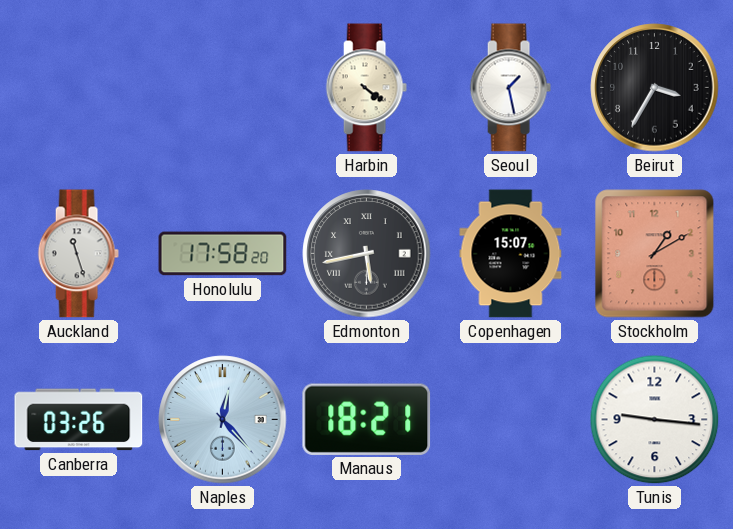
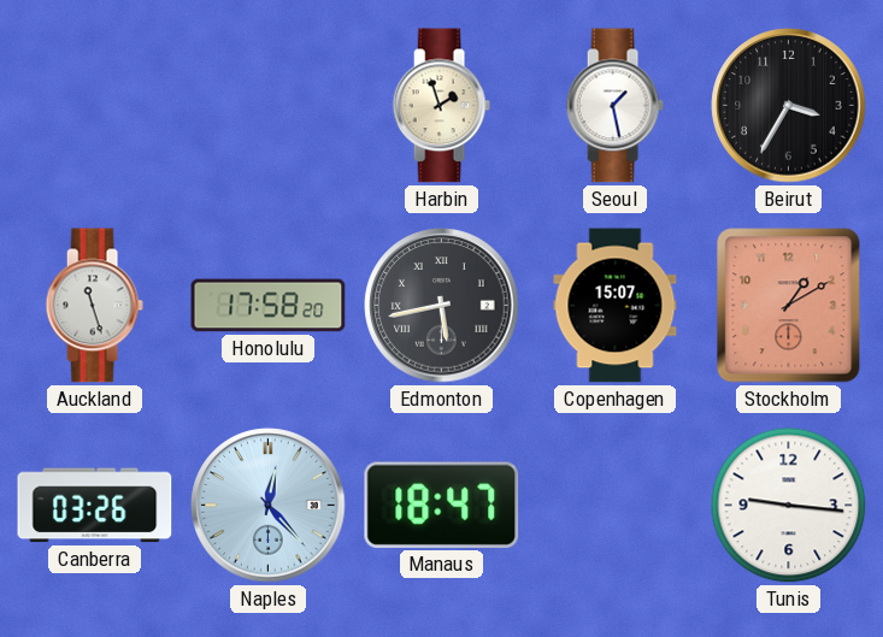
Harbin: 4:21 -> 1:57
Manaus: 18:21 -> 18:47
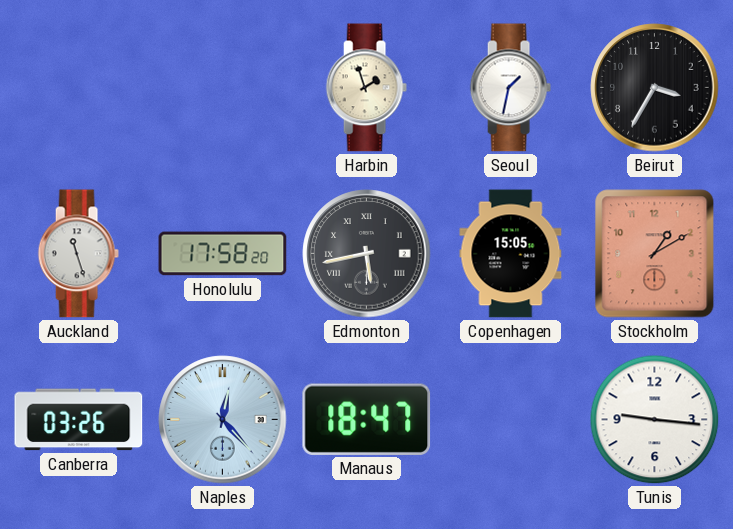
Seoul: 1:28 -> 1:32
Copenhagen: 15:07 -> 15:05
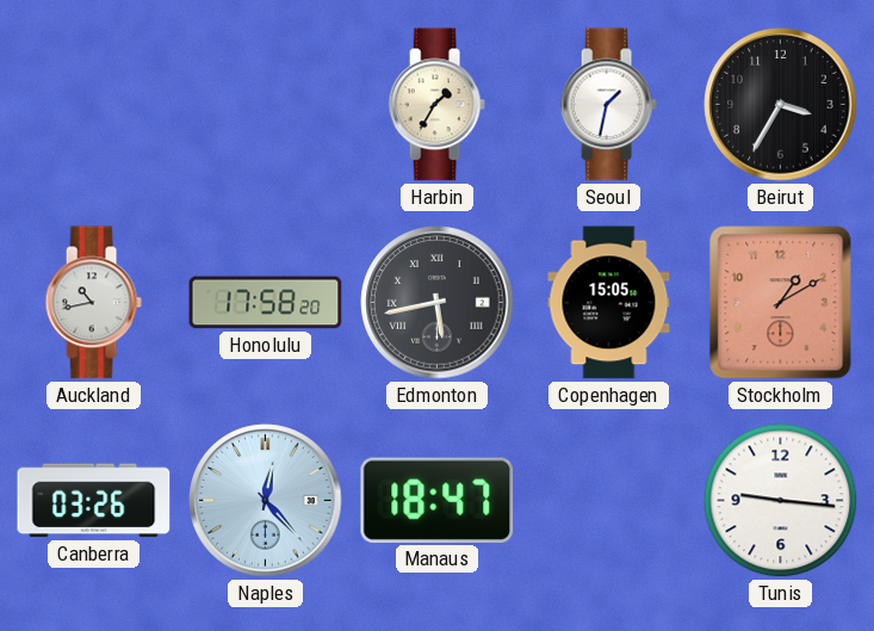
Harbin: 1:57 -> 1:35
Auckland: 11:27 -> 10:43
